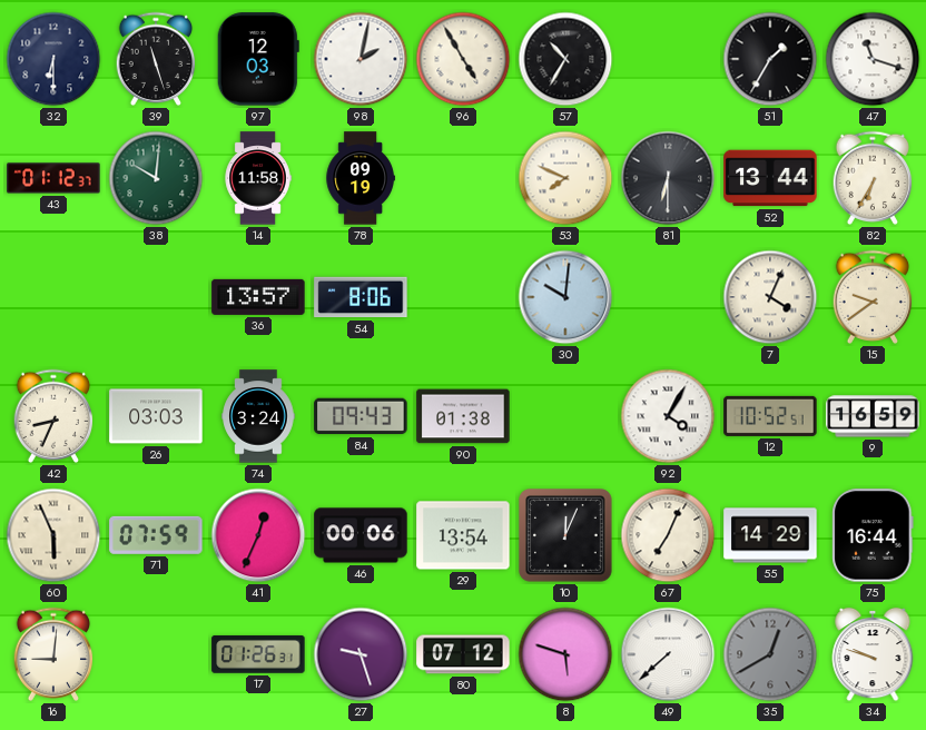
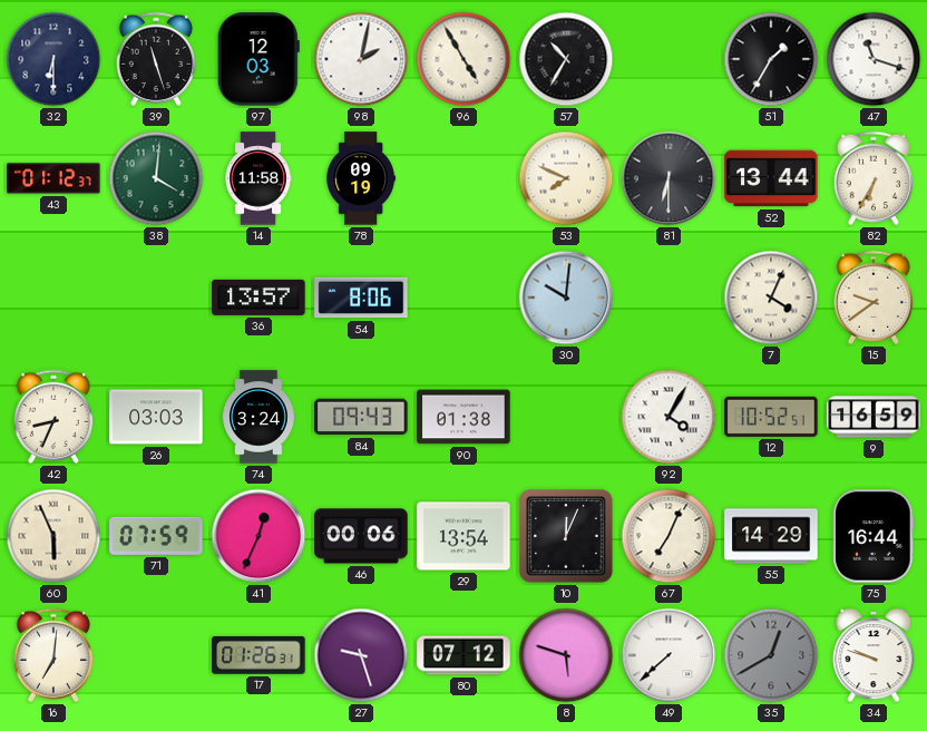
38: 10:01 -> 4:01
16: 9:01 -> 7:01
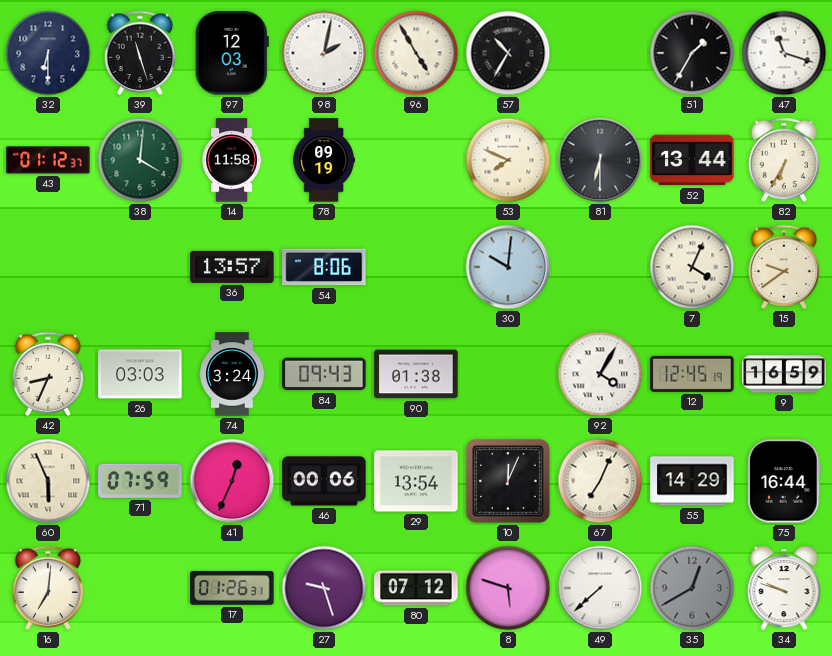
12: 10:52 -> 12:45
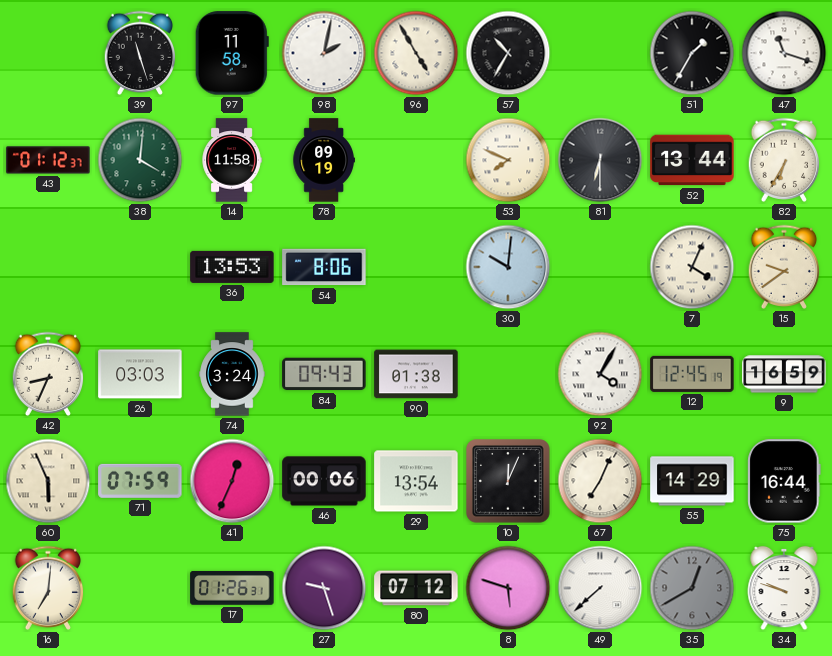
32: 6:30 -> none
97: 12:03 -> 11:58
36: 13:57 -> 13:53
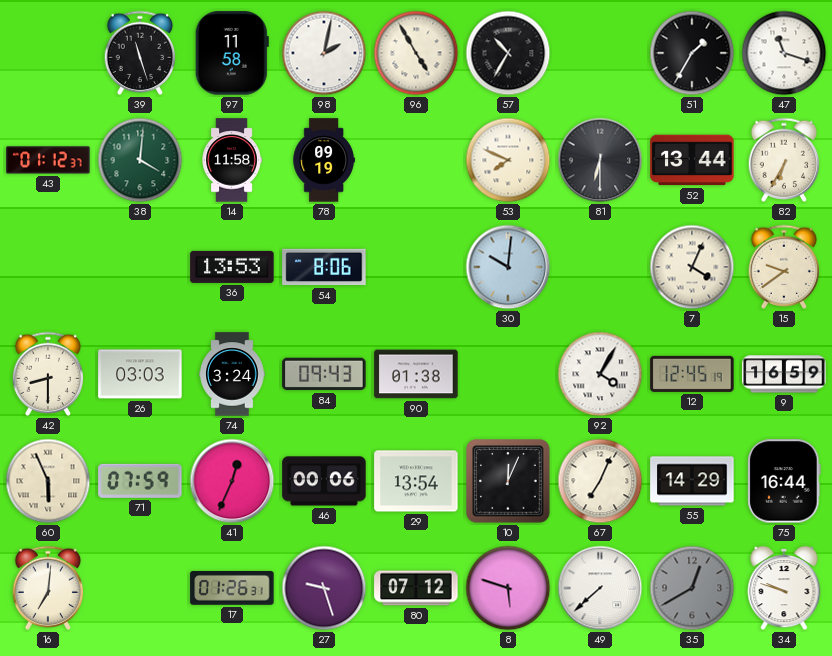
42: 8:34 -> 8:30
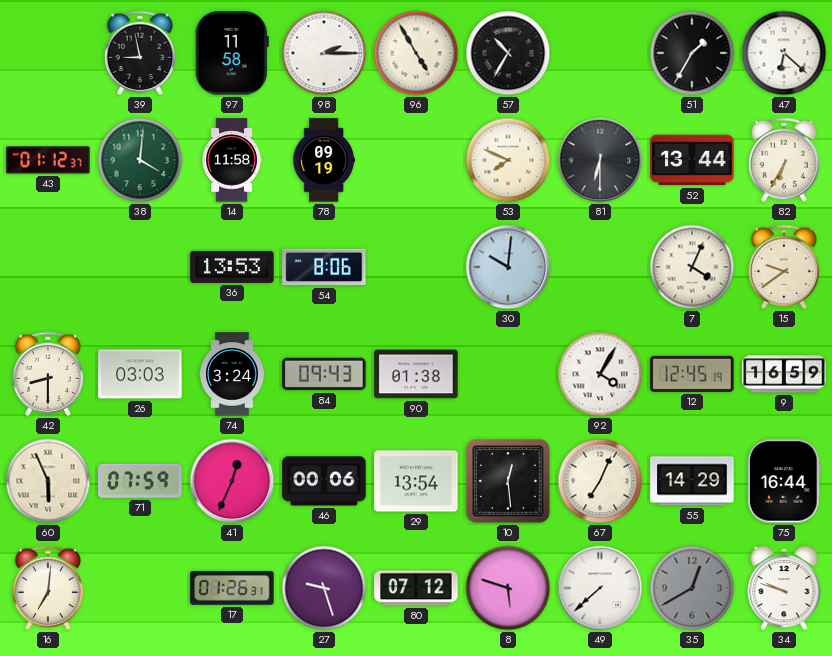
39: 11:27 -> 8:58
98: 2:02 -> 2:15
47: 11:18 -> 6:22
10: 12:04 -> 12:29
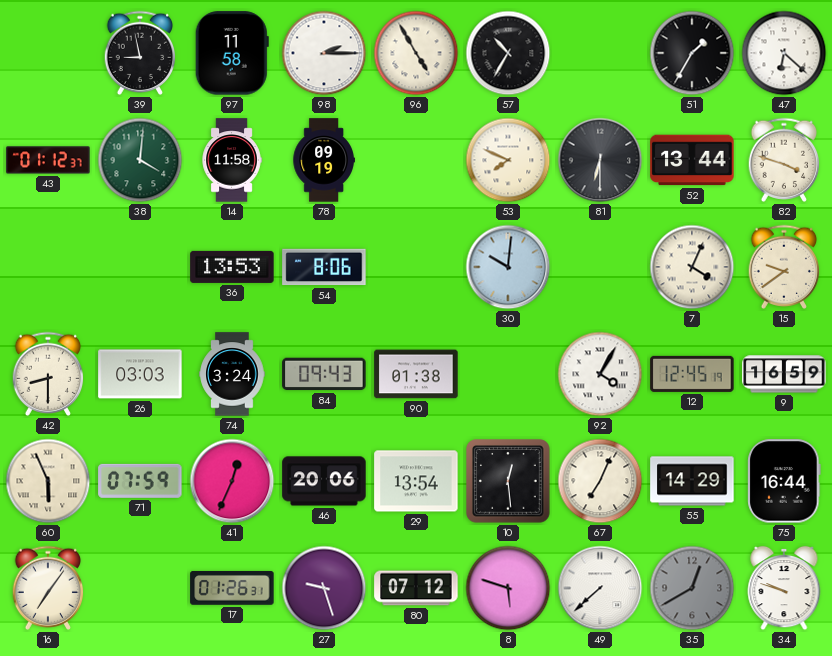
82: 6:35 -> 3:48
46: 00:06 -> 20:06
16: 7:01 -> 7:06
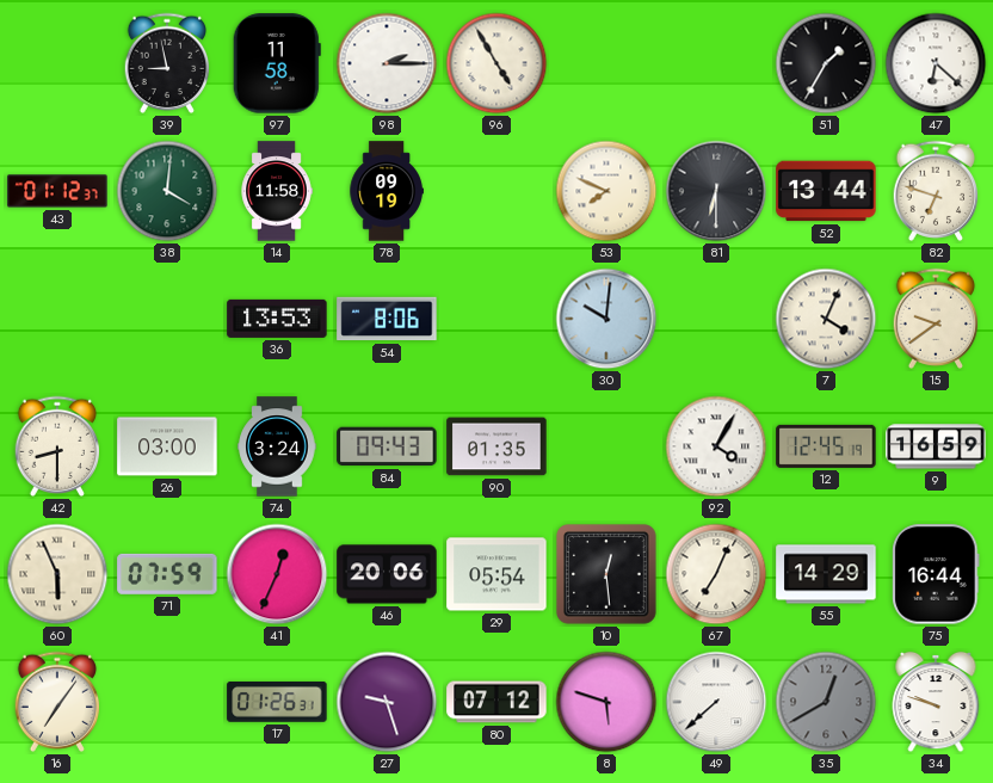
57: 10:35 -> none
82: 3:48 -> 6:48
26: 03:03 -> 03:00
90: 01:38 -> 01:35
29: 13:54 -> 05:54
